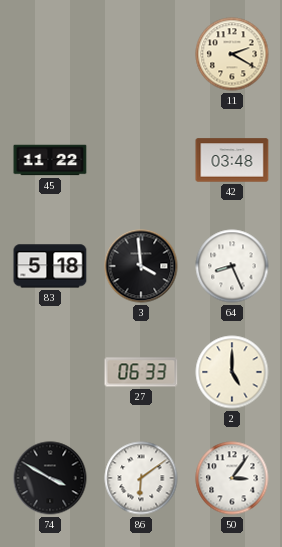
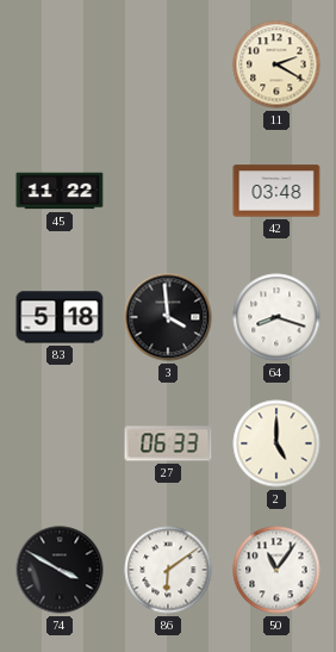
64: 8:26 -> 8:18
50: 3:06 -> 11:06
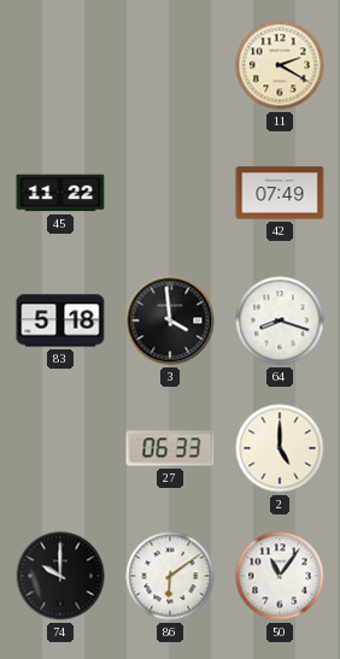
42: 03:48 -> 07:49
74: 3:50 -> 10:00
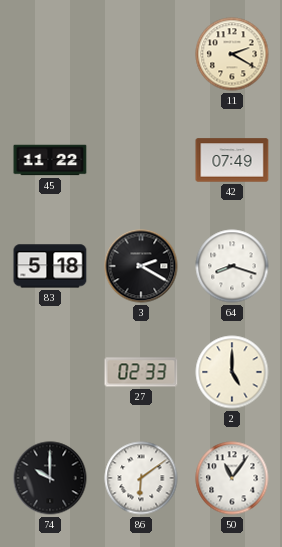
3: 3:59 -> 2:20
27: 06:33 -> 02:33
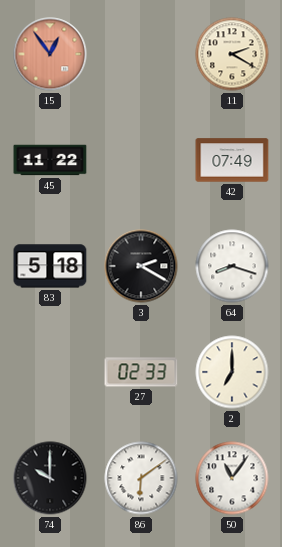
15: none -> 12:54
2: 5:00 -> 7:00
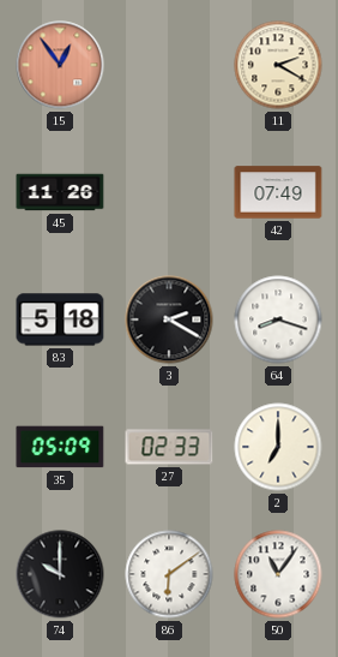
45: 11:22 -> 11:26
35: none -> 05:09
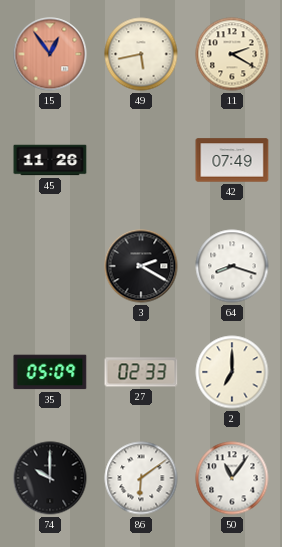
49: none -> 5:43
83: 5:18 -> none
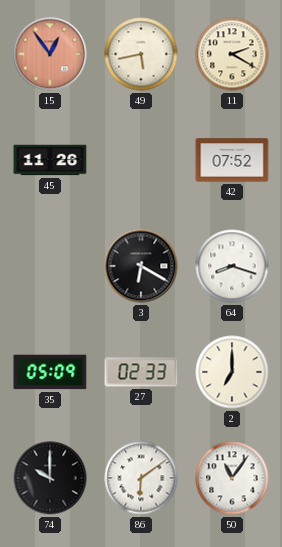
42: 07:49 -> 07:52
3: 2:20 -> 6:20
